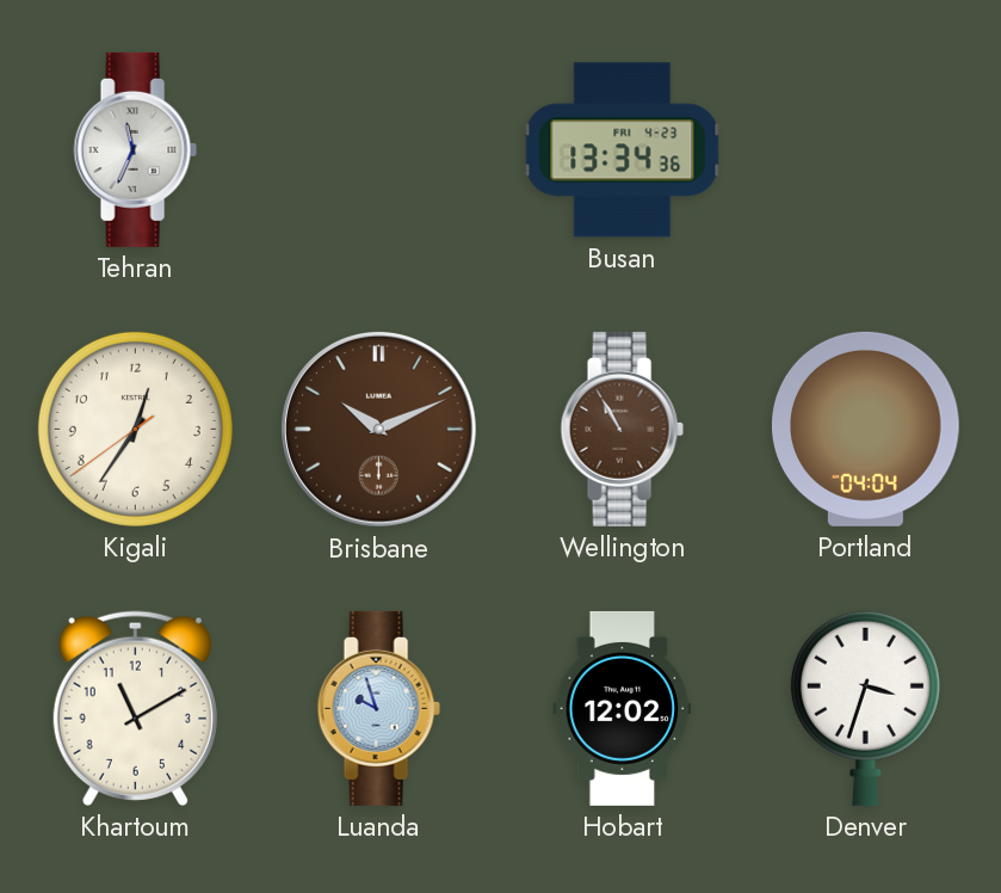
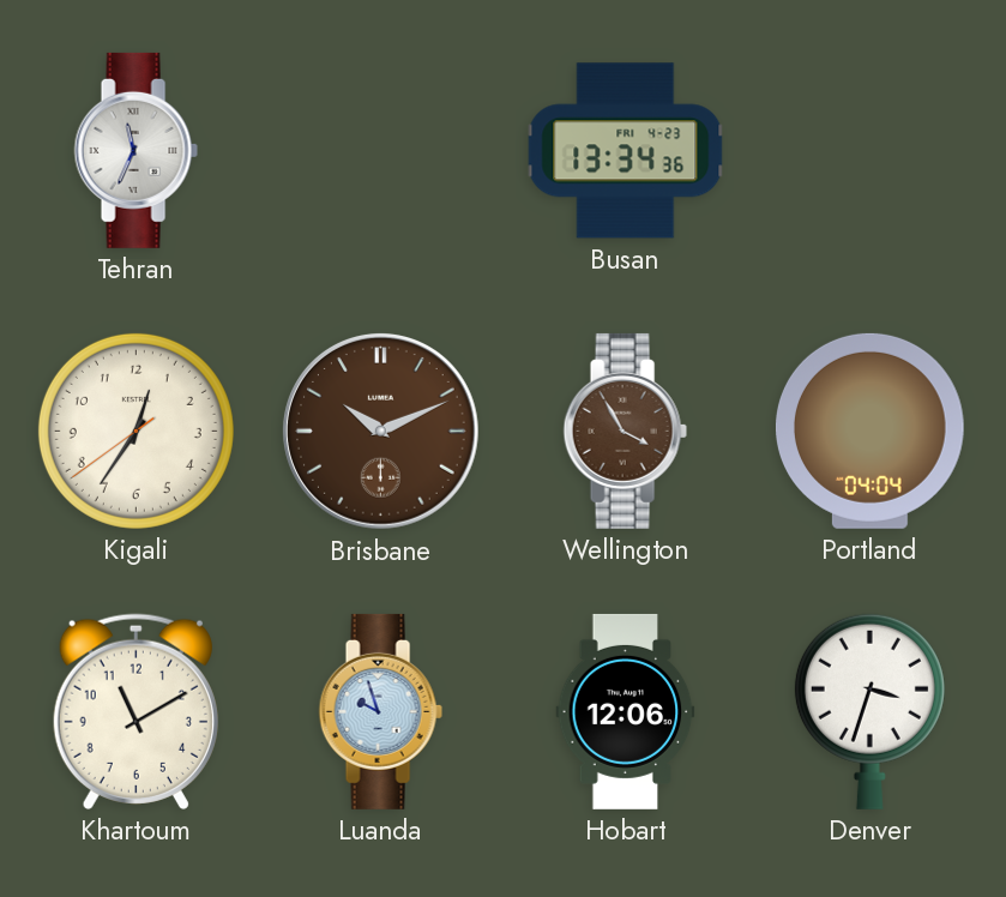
Wellington: 10:55 -> 3:55
Hobart: 12:02 -> 12:06
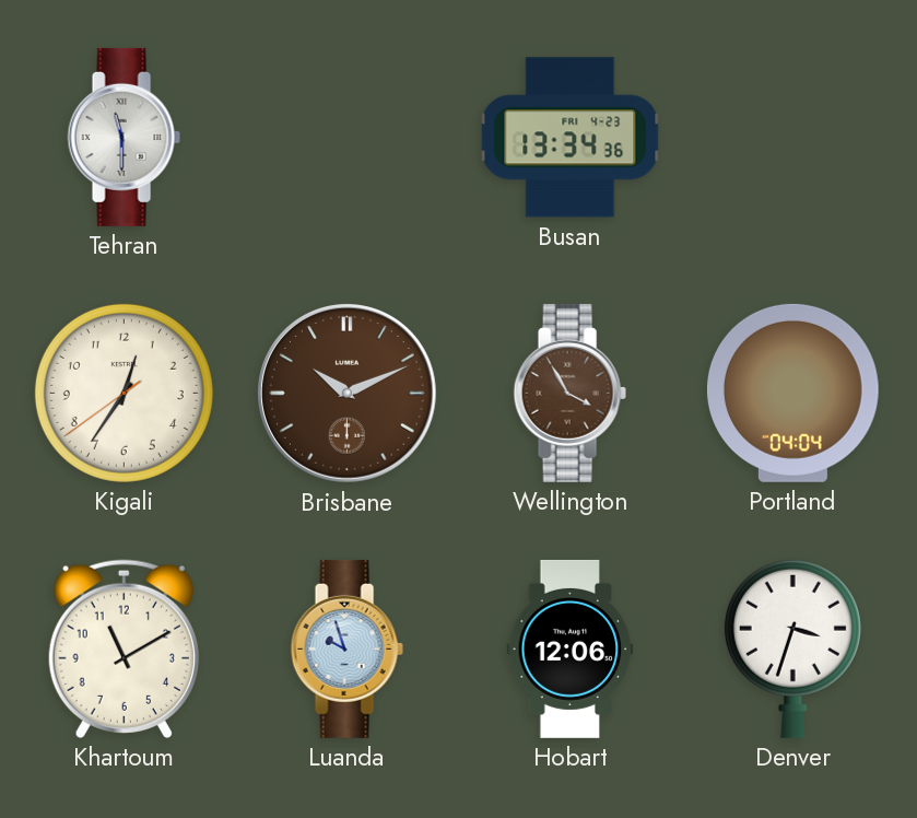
Tehran: 11:34 -> 11:30
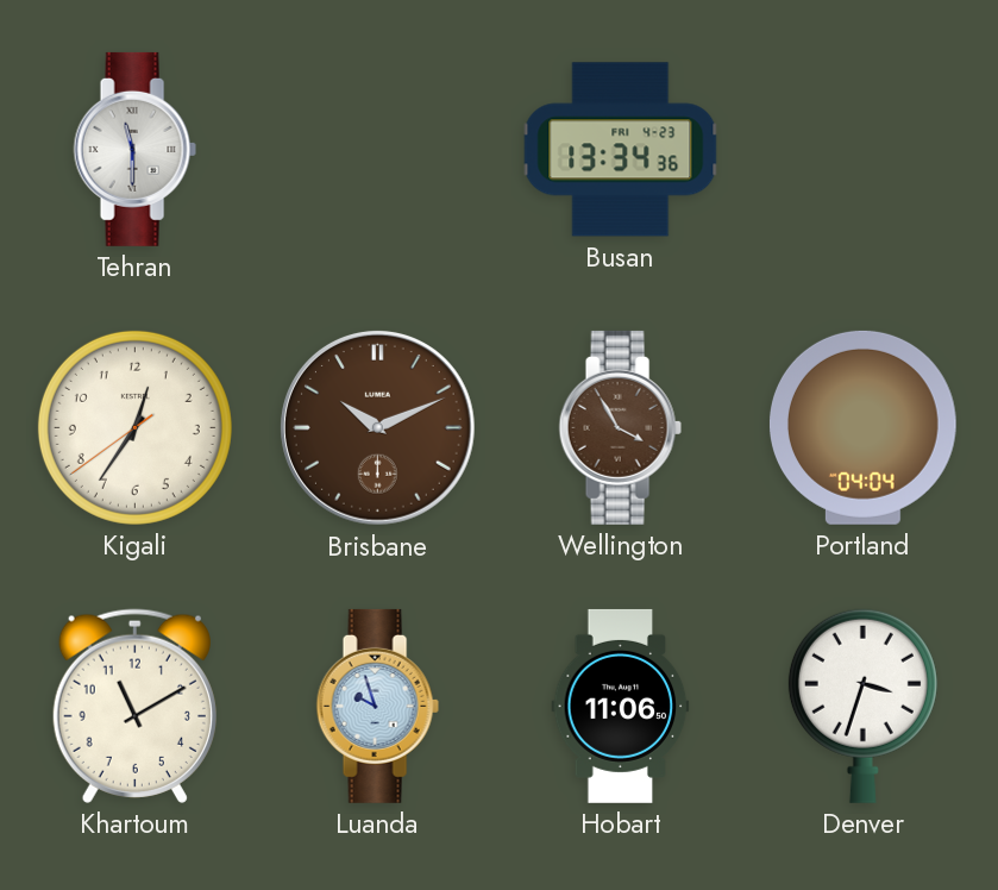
Hobart: 12:06 -> 11:06
